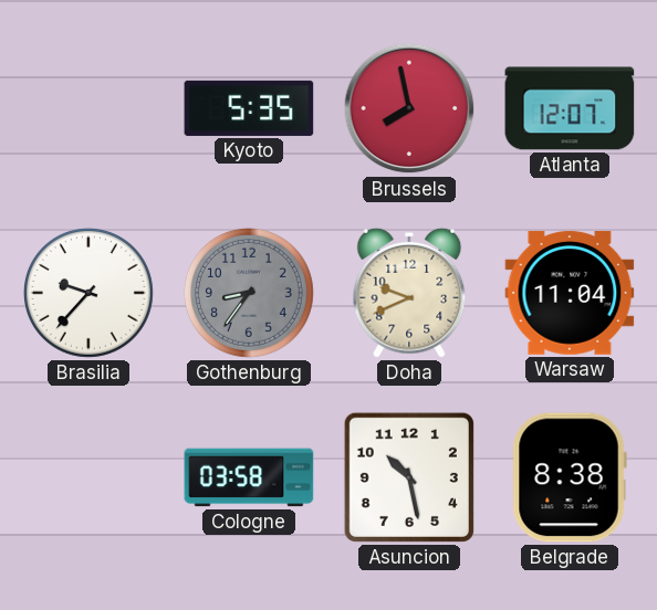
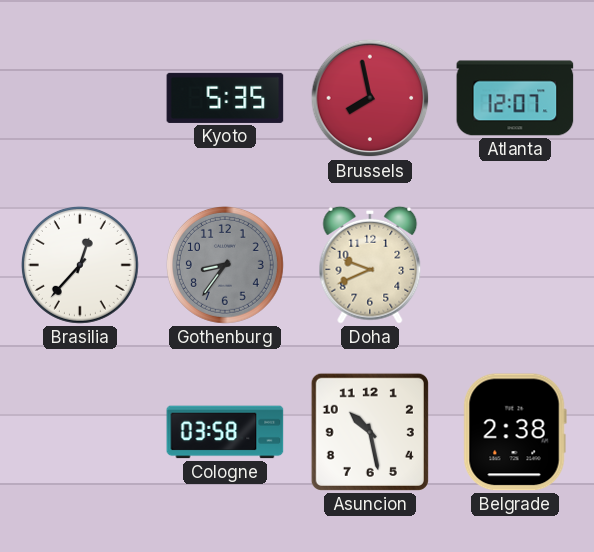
Brasilia: 9:37 -> 12:37
Warsaw: 11:04 -> none
Belgrade: 8:38 -> 2:38
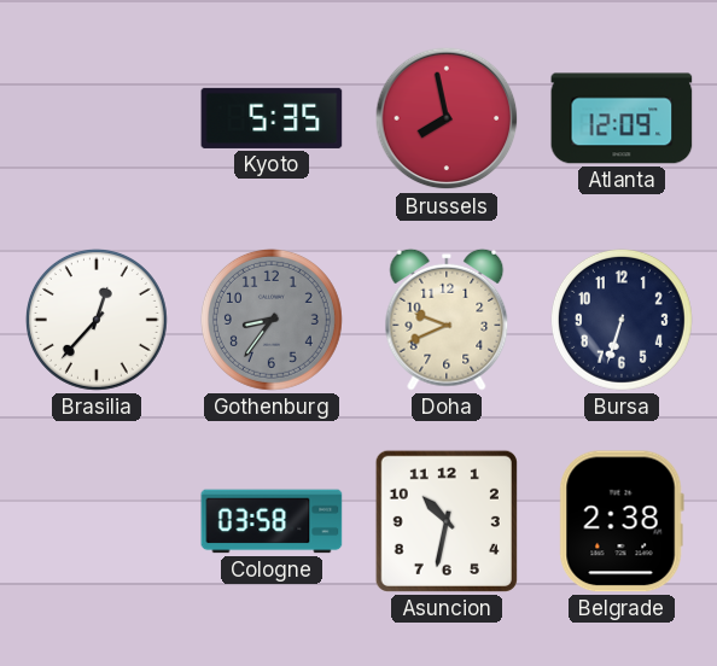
Atlanta: 12:07 -> 12:09
Bursa: none -> 6:33
Asuncion: 10:28 -> 10:32
